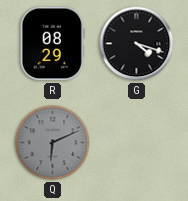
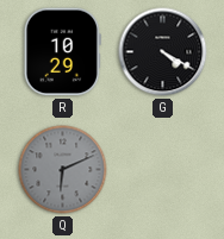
R: 08:29 -> 10:29
G: 4:18 -> 4:20
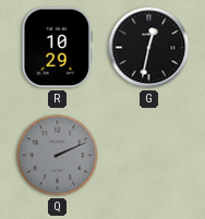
G: 4:20 -> 12:32
Q: 6:11 -> 2:11
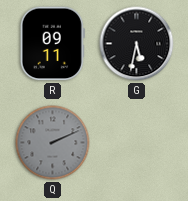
R: 10:29 -> 09:11
G: 12:32 -> 5:32
